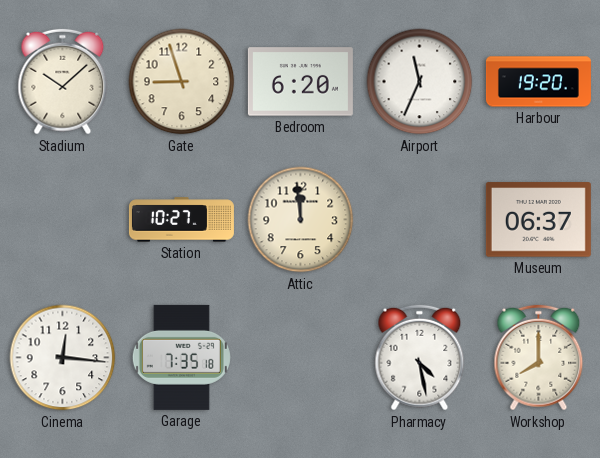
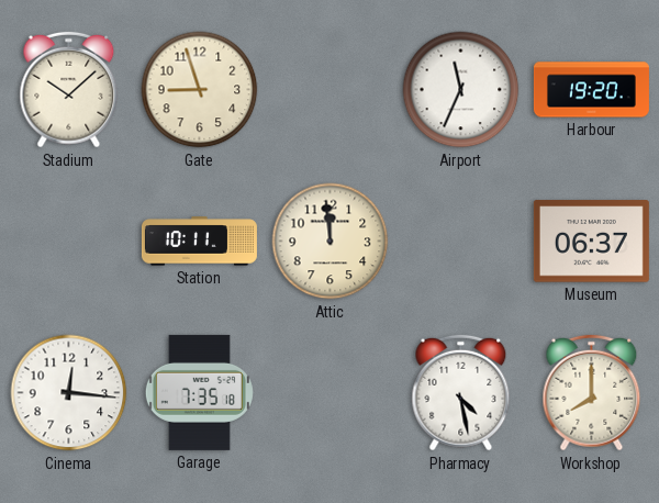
Bedroom: 6:20 -> none
Station: 10:27 -> 10:11
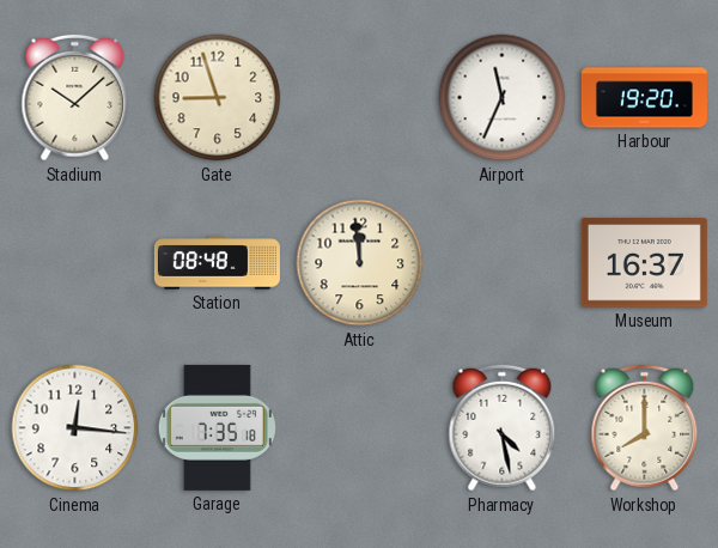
Station: 10:11 -> 08:48
Museum: 06:37 -> 16:37
